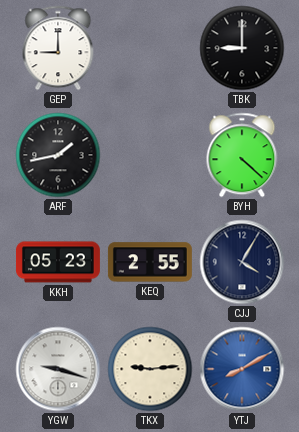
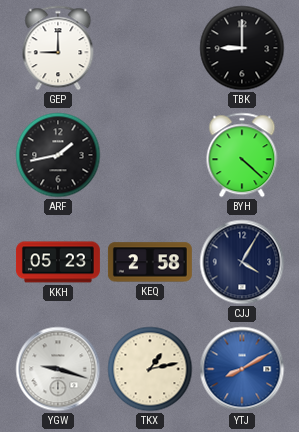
KEQ: 2:55 -> 2:58
TKX: 9:14 -> 1:13
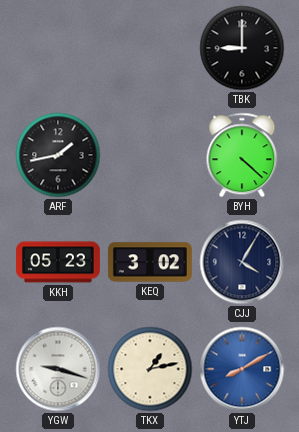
GEP: 9:00 -> none
KEQ: 2:58 -> 3:02
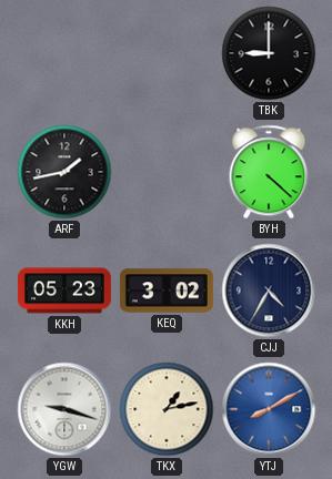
CJJ: 4:05 -> 4:35
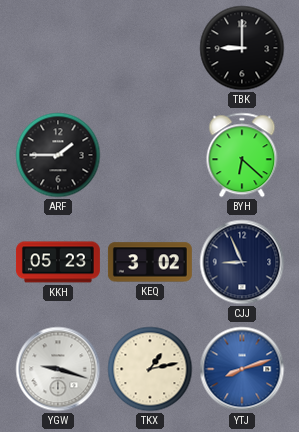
ARF: 1:43 -> 1:45
BYH: 4:22 -> 6:22
CJJ: 4:35 -> 8:56
YTJ: 8:10 -> 8:12
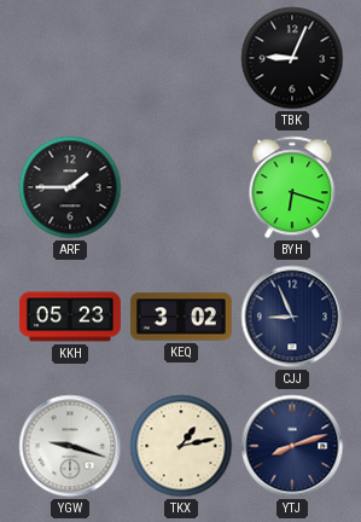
TBK: 9:00 -> 9:04
BYH: 6:22 -> 6:18
YTJ dial: blue -> navy
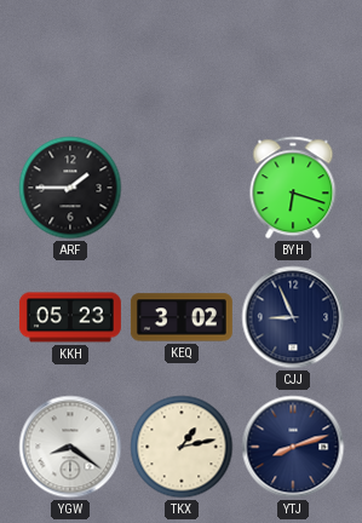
TBK: 9:04 -> none
YGW: 9:18 -> 8:21
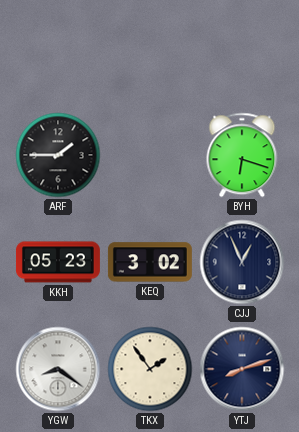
CJJ: 8:56 -> 12:56
TKX: 1:13 -> 1:54
